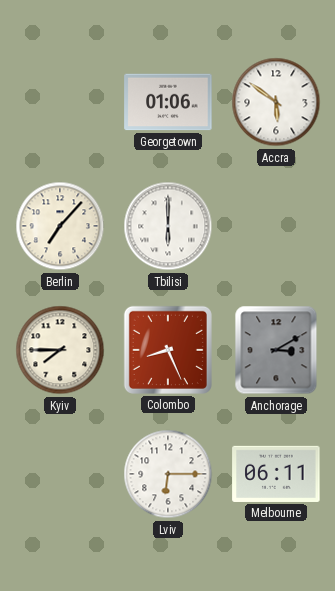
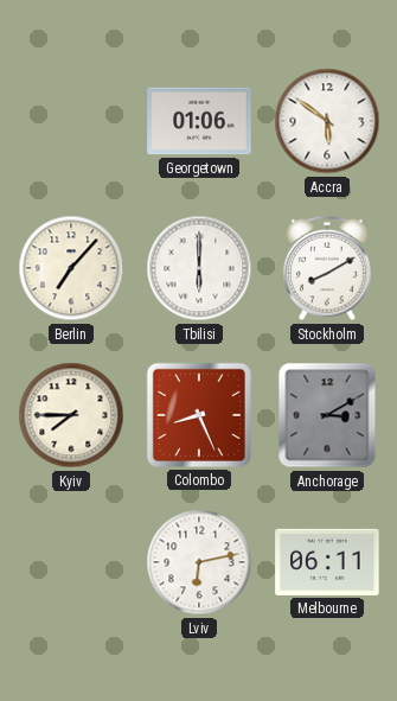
Stockholm: none -> 8:10
Lviv: 6:15 -> 6:13
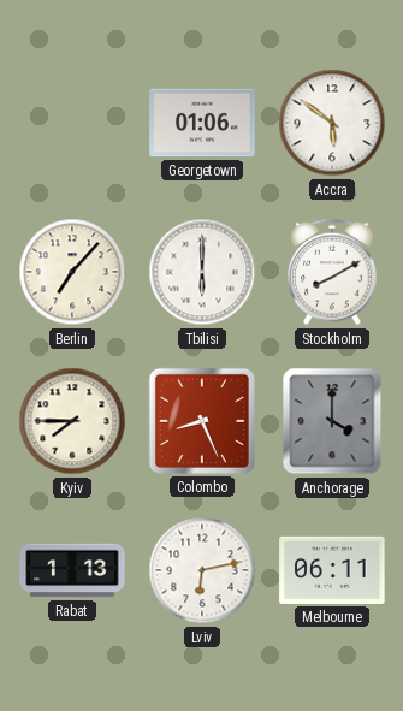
Anchorage: 3:10 -> 4:00
Rabat: none -> 1:13
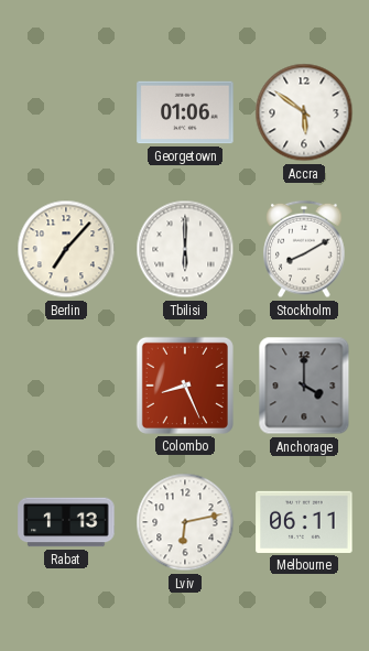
Kyiv: 7:45 -> none
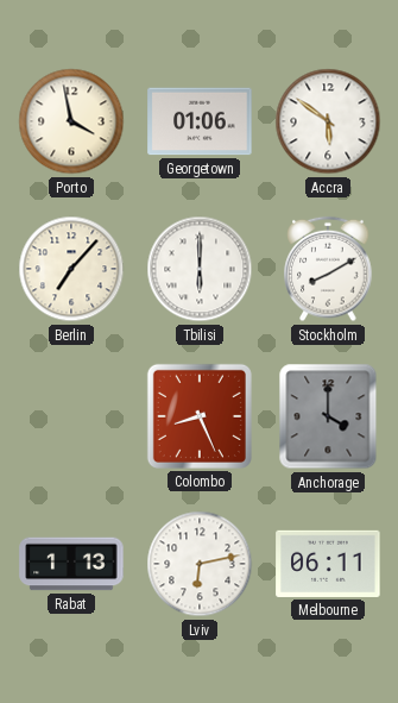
Porto: none -> 3:58
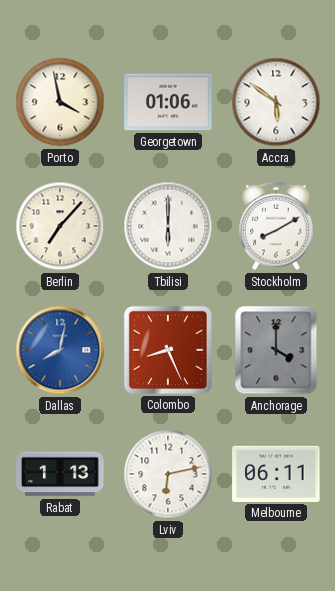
Dallas: none -> 8:02
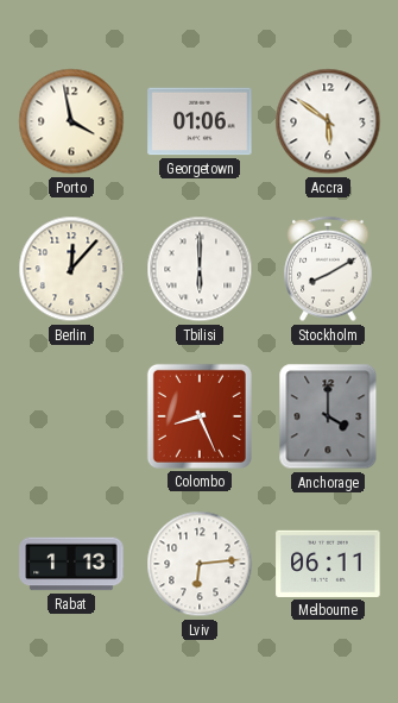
Berlin: 7:07 -> 12:07
Dallas: 8:02 -> none
Lviv: 6:13 -> 6:14
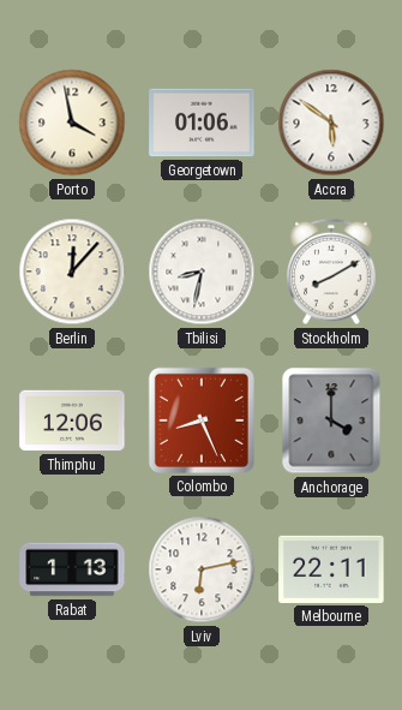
Tbilisi: 6:00 -> 8:32
Thimphu: none -> 12:06
Lviv: 6:14 -> 6:13
Melbourne: 06:11 -> 22:11
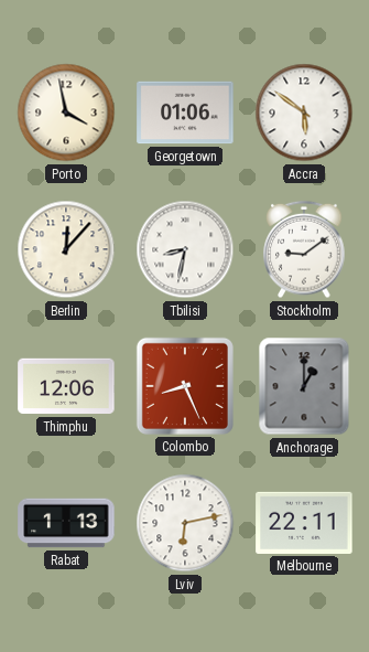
Stockholm: 8:10 -> 9:09
Anchorage: 4:00 -> 1:00
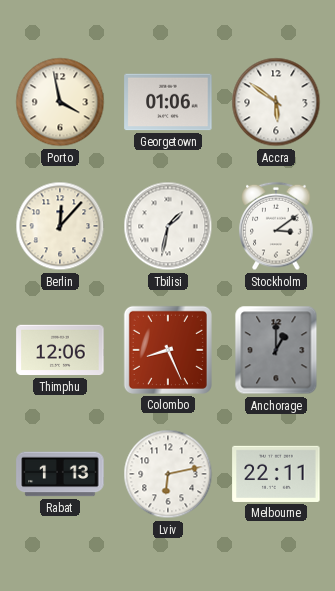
Tbilisi: 8:32 -> 1:32
Stockholm: 9:09 -> 3:09
